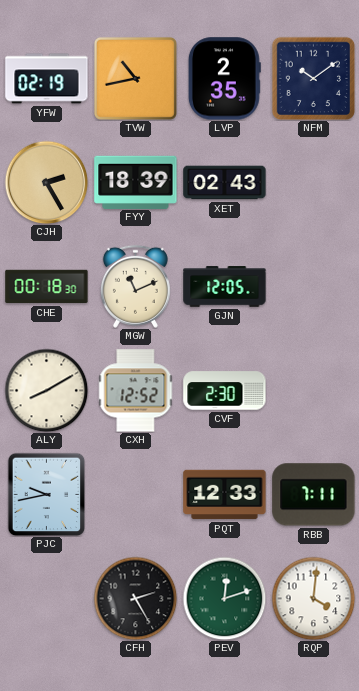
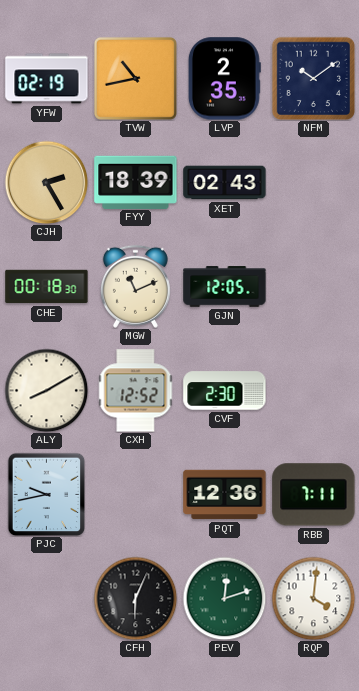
PQT: 12:33 -> 12:36
CFH: 2:25 -> 6:04
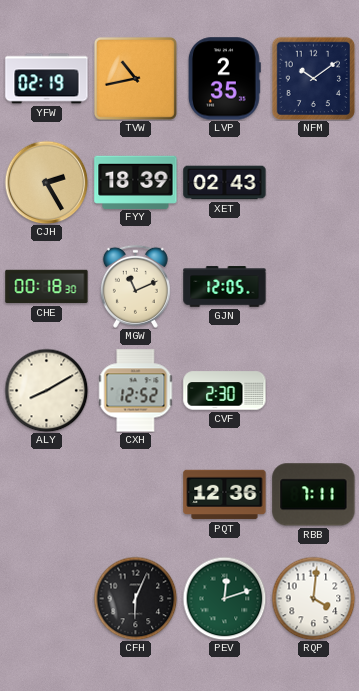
PJC: 9:43 -> none
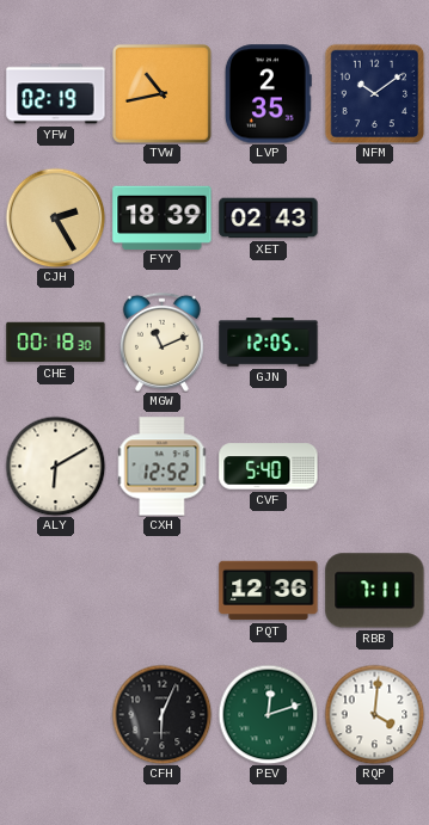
ALY: 8:10 -> 6:10
CVF: 2:30 -> 5:40
